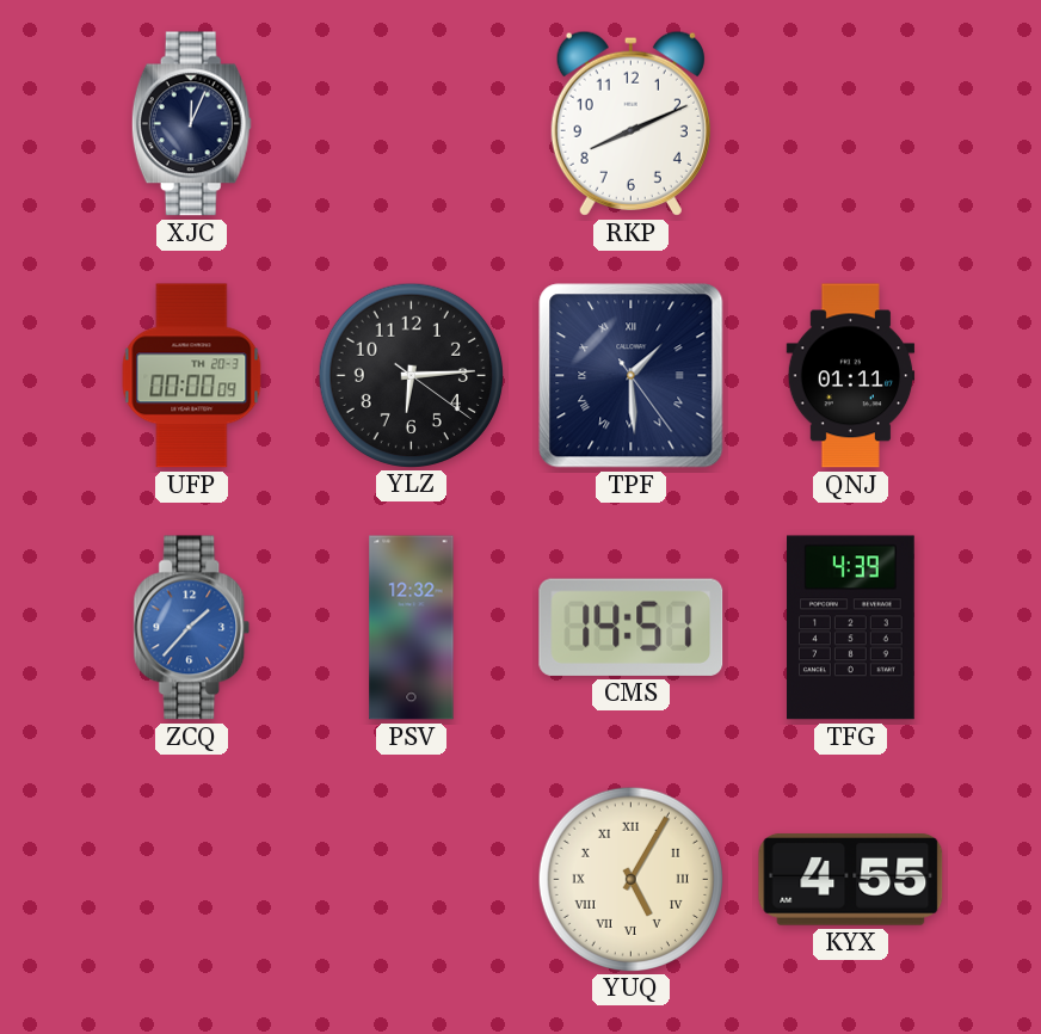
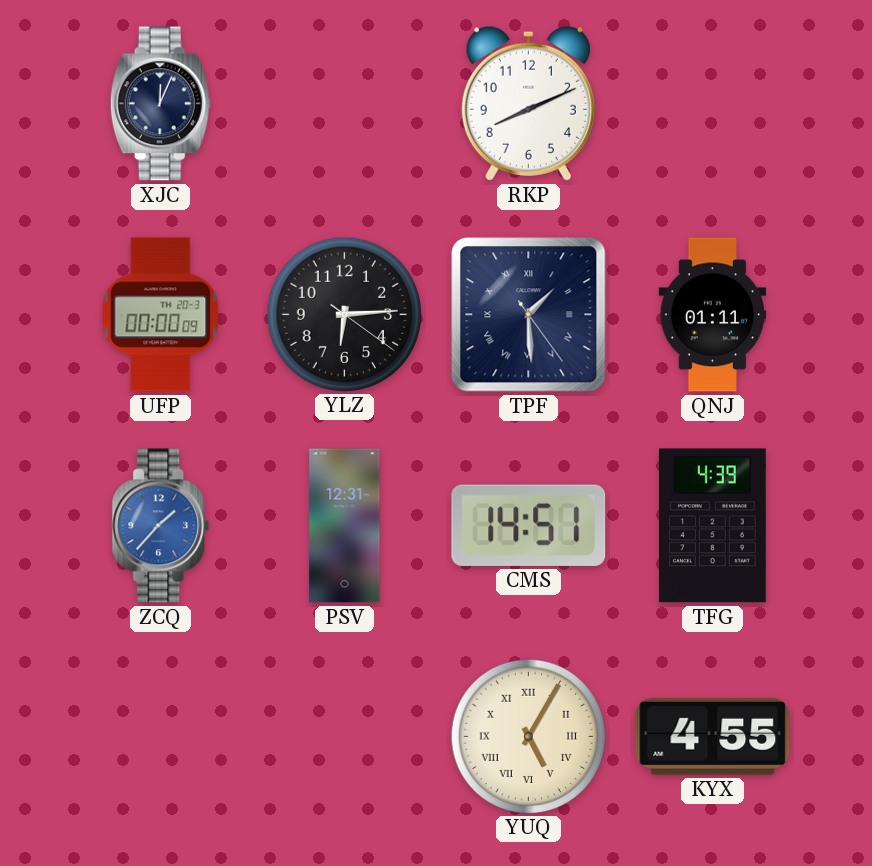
PSV: 12:32 -> 12:31
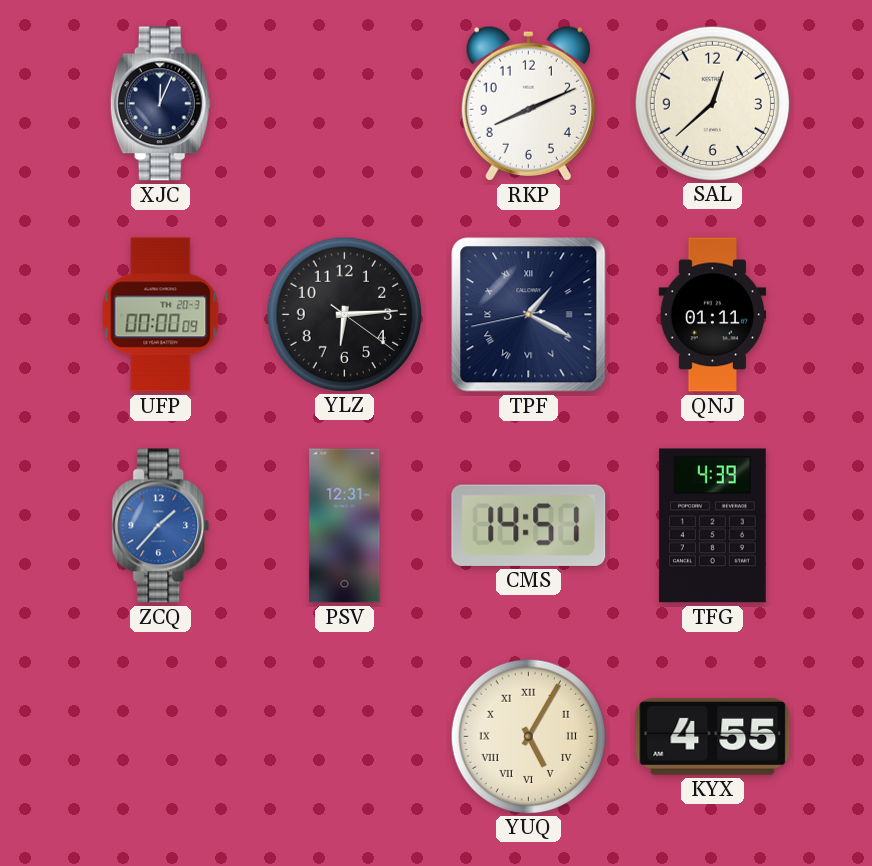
SAL: none -> 12:38
TPF: 1:29 -> 1:19
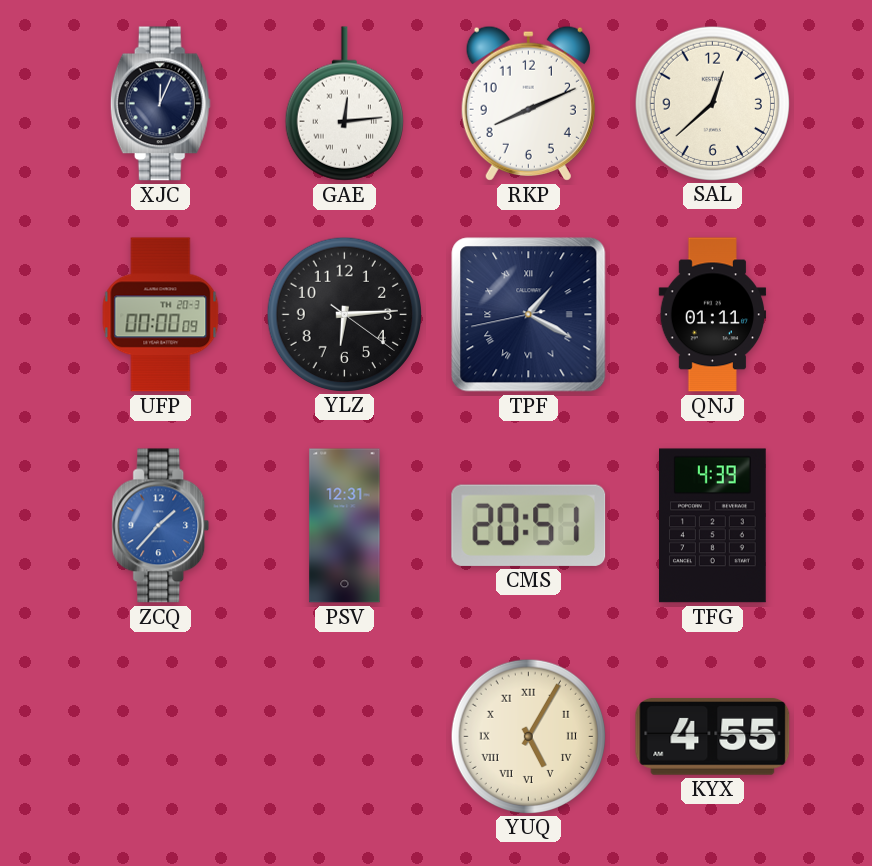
GAE: none -> 12:14
CMS: 14:51 -> 20:51
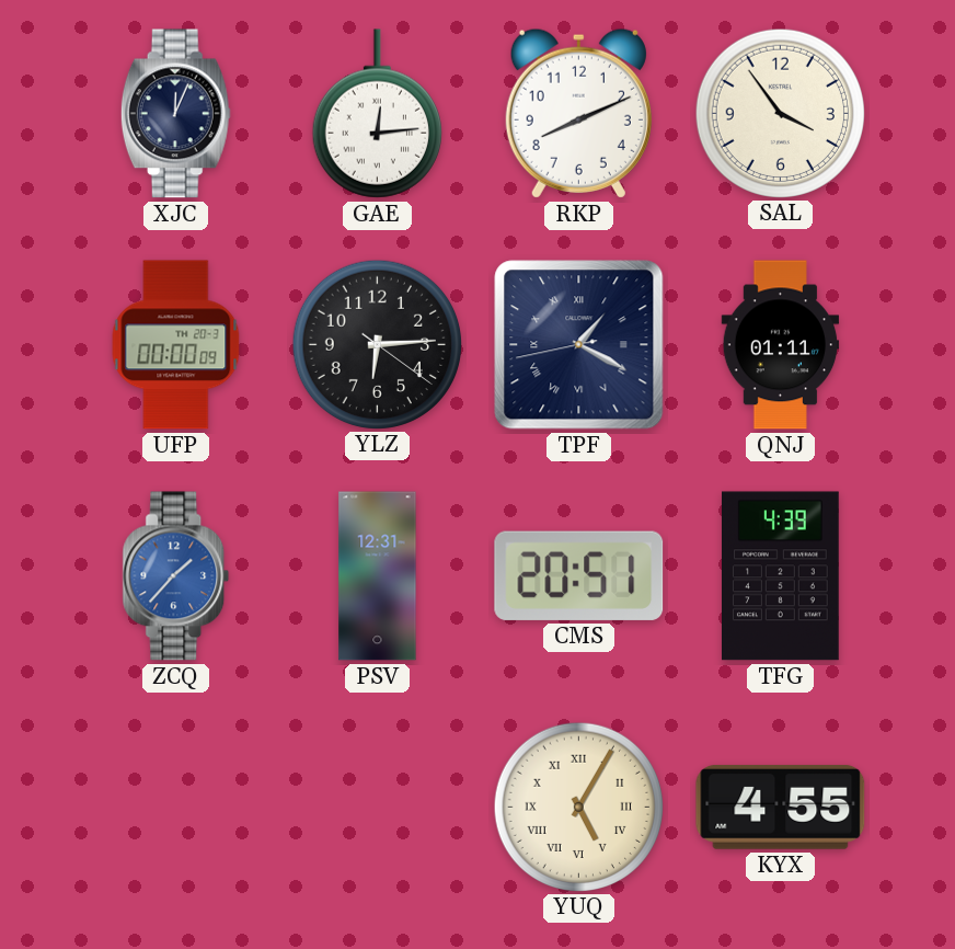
SAL: 12:38 -> 3:54
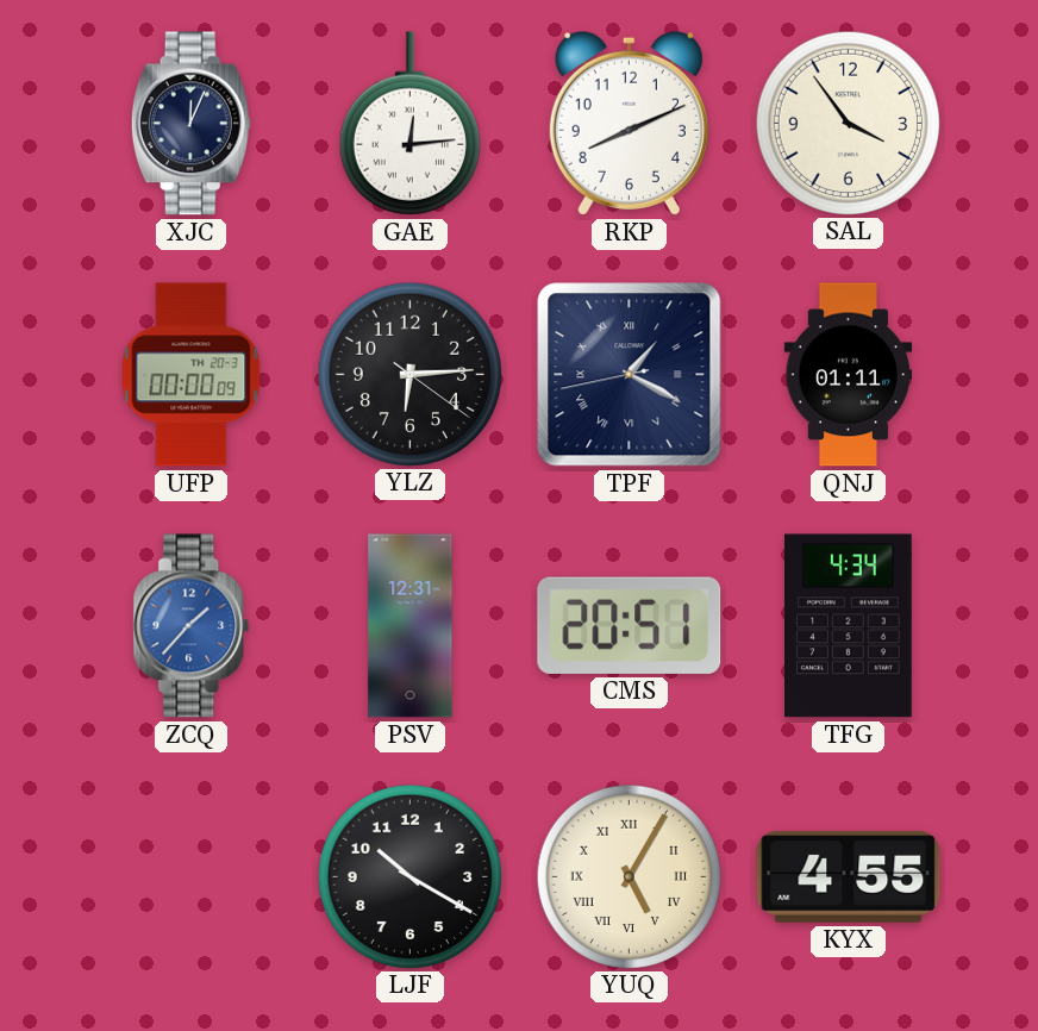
TFG: 4:39 -> 4:34
LJF: none -> 10:20
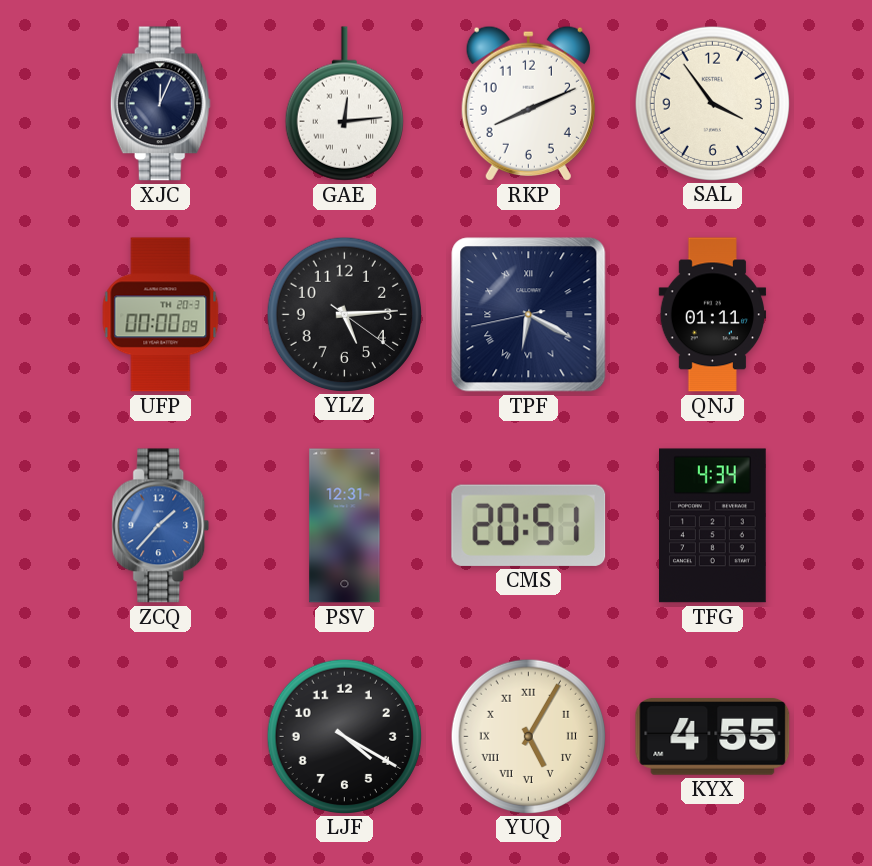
YLZ: 6:14 -> 5:14
TPF: 1:19 -> 6:19
LJF: 10:20 -> 4:20
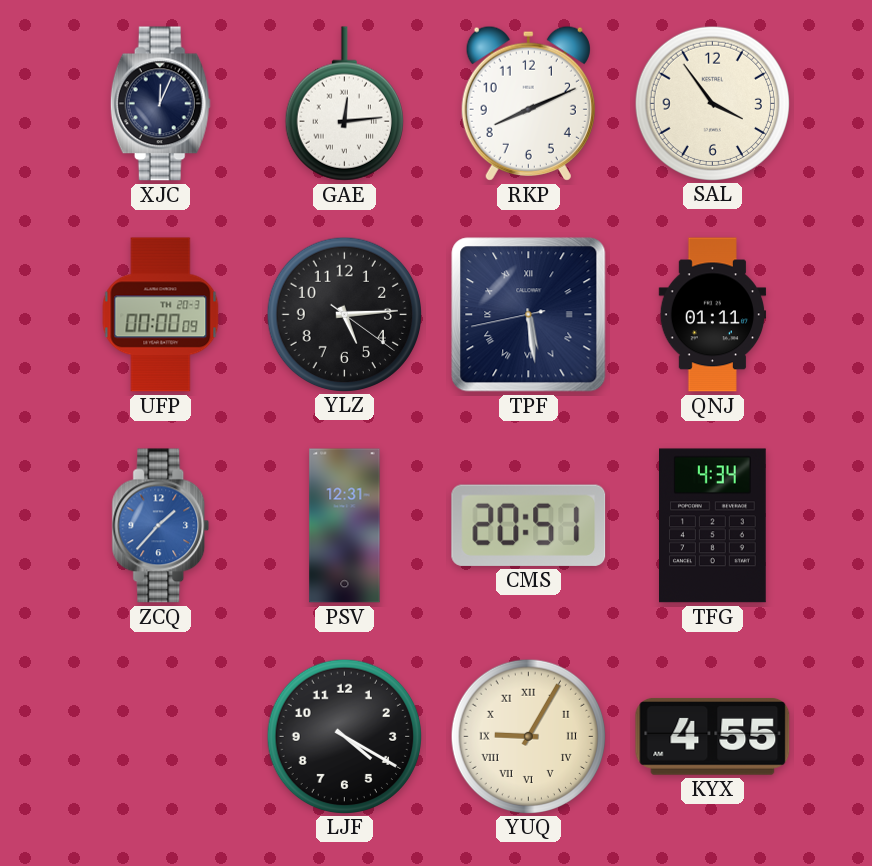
TPF: 6:19 -> 5:28
YUQ: 5:05 -> 9:05
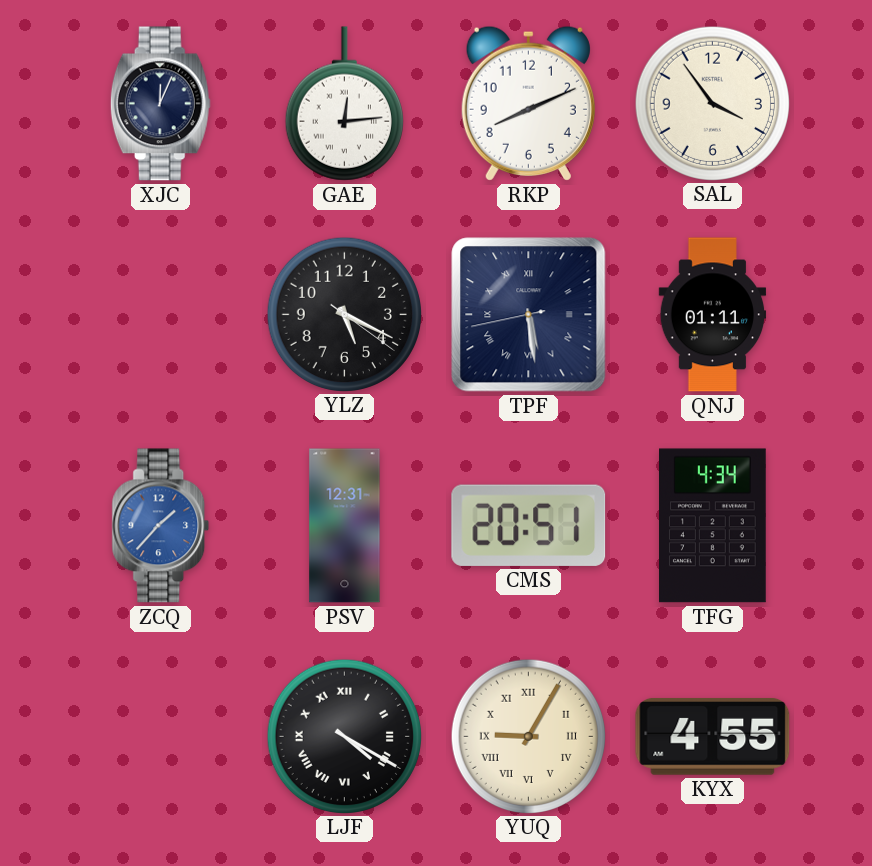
UFP: 00:00 -> none
YLZ: 5:14 -> 5:19
LJF numerals: Arabic -> Roman
